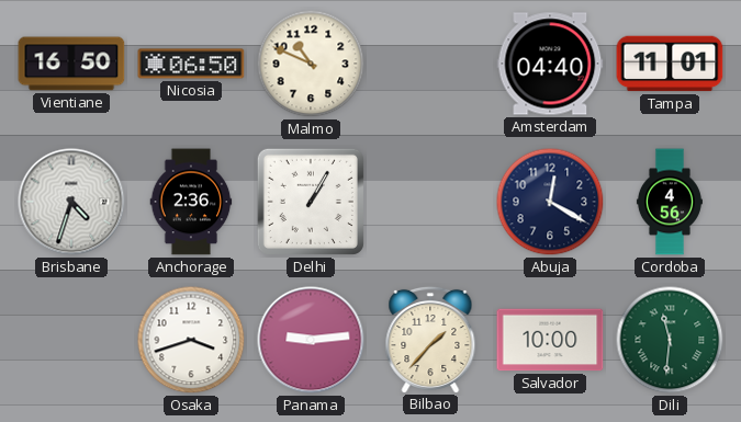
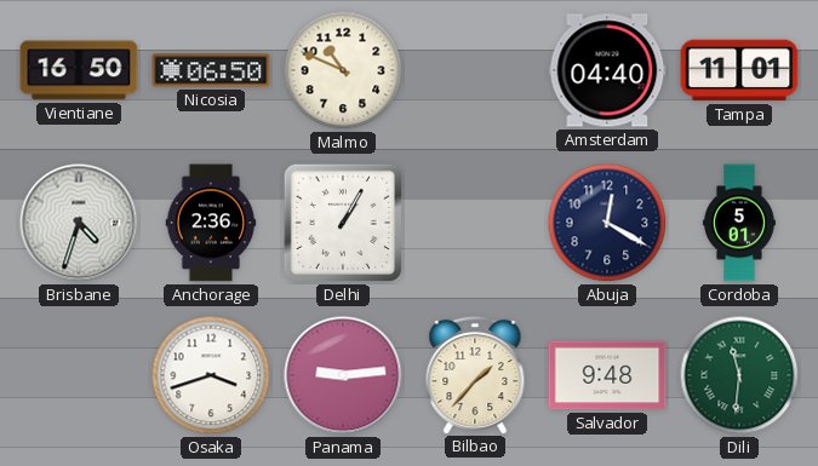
Cordoba: 4:56 -> 5:01
Salvador: 10:00 -> 9:48
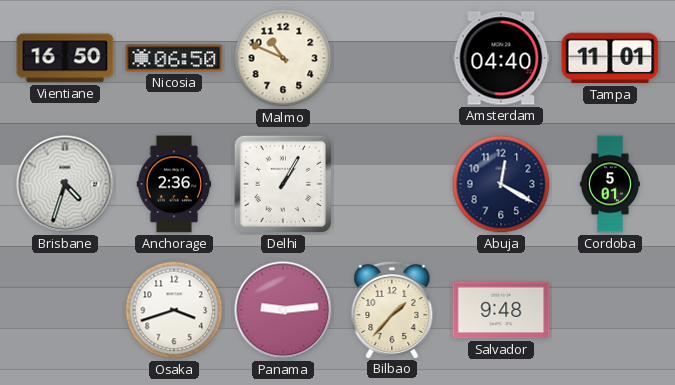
Dili: 11:31 -> none
